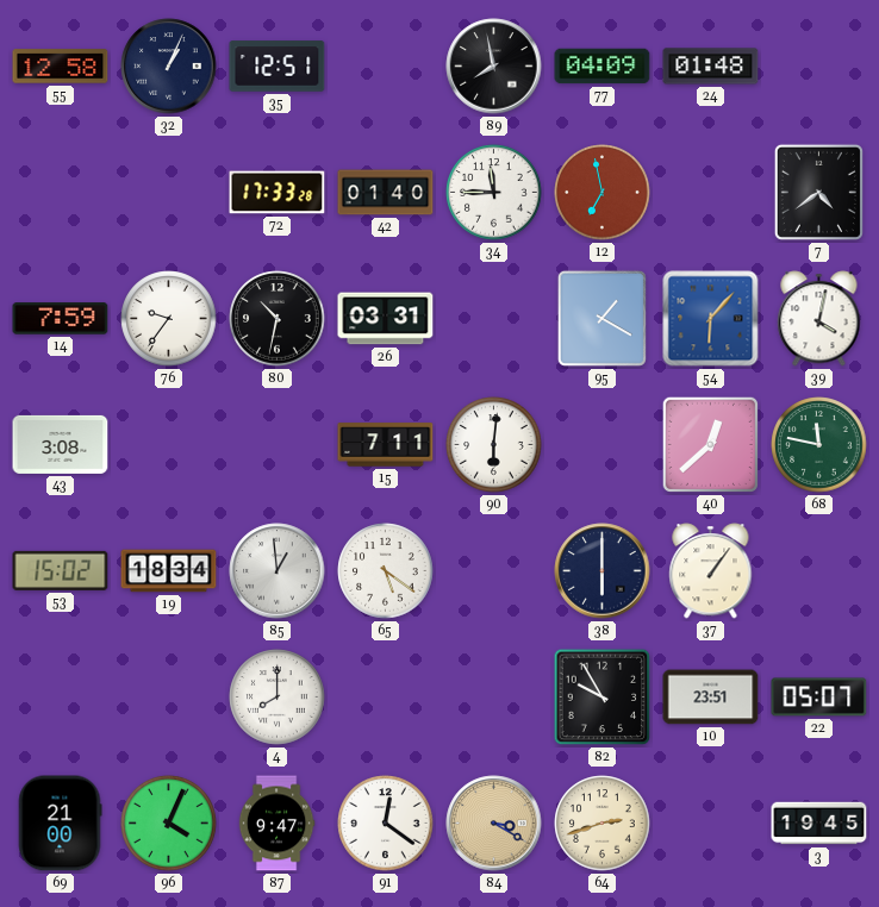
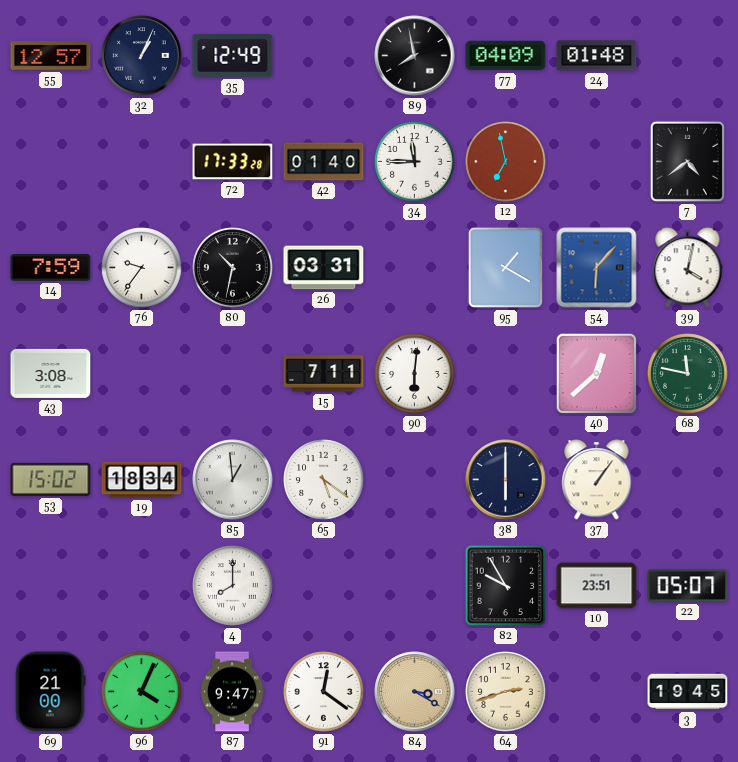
55: 12:58 -> 12:57
35: 12:51 -> 12:49
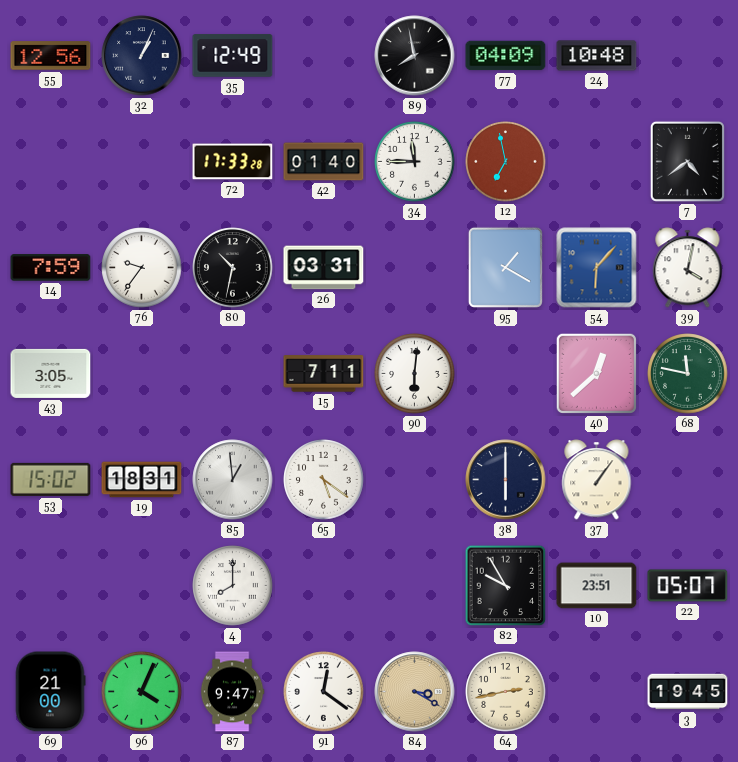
55: 12:57 -> 12:56
24: 01:48 -> 10:48
43: 3:08 -> 3:05
19: 18:34 -> 18:31
64: 2:42 -> 2:43
